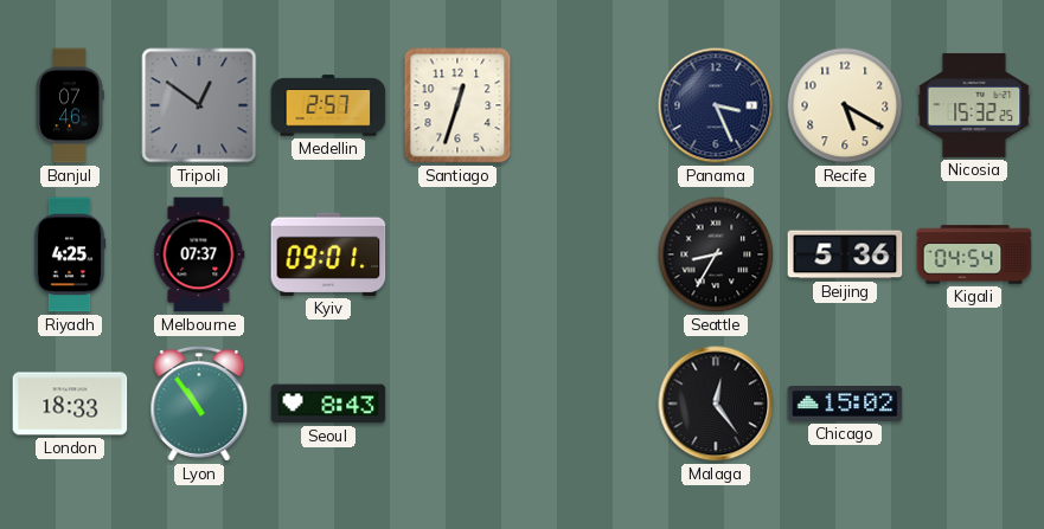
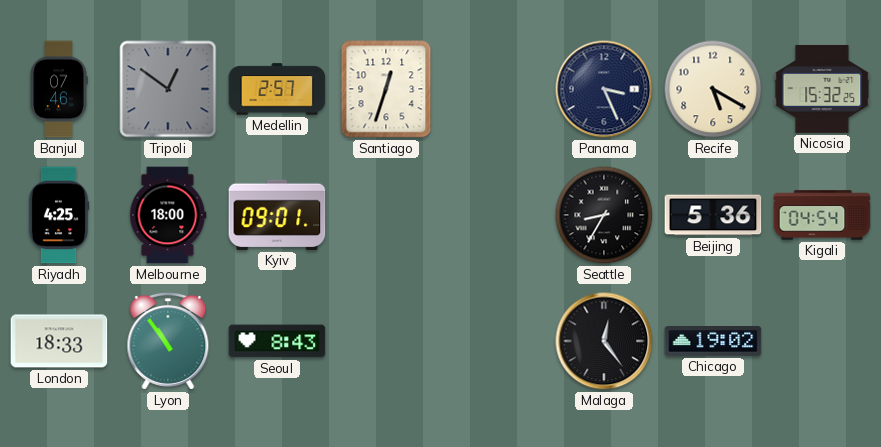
Melbourne: 07:37 -> 18:00
Chicago: 15:02 -> 19:02
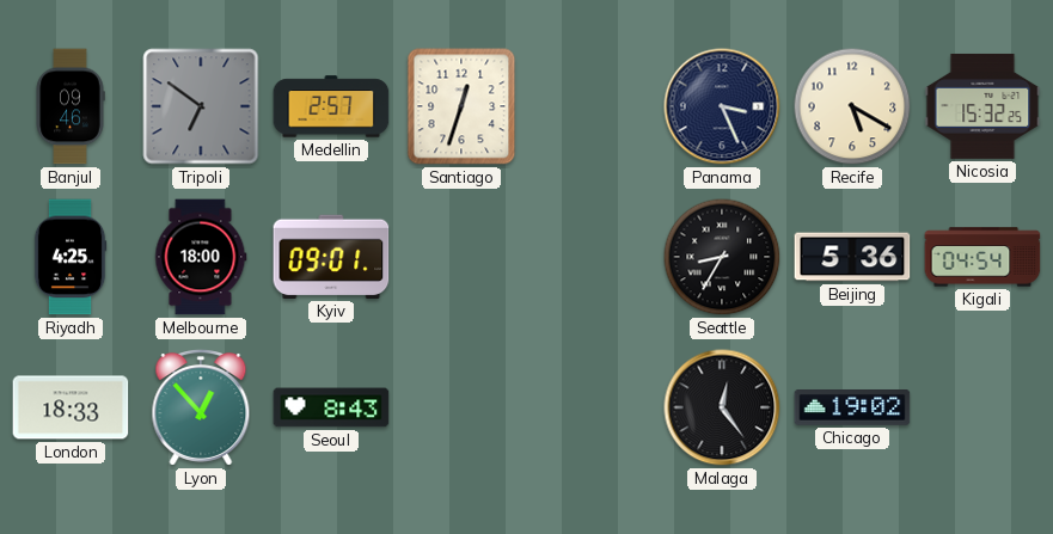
Banjul: 07:46 -> 09:46
Tripoli: 12:51 -> 6:51
Lyon: 10:54 -> 12:53
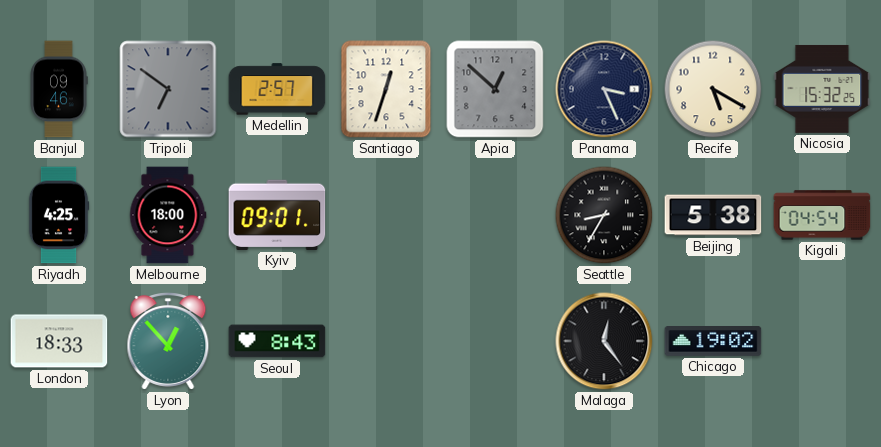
Apia: none -> 12:52
Beijing: 5:36 -> 5:38
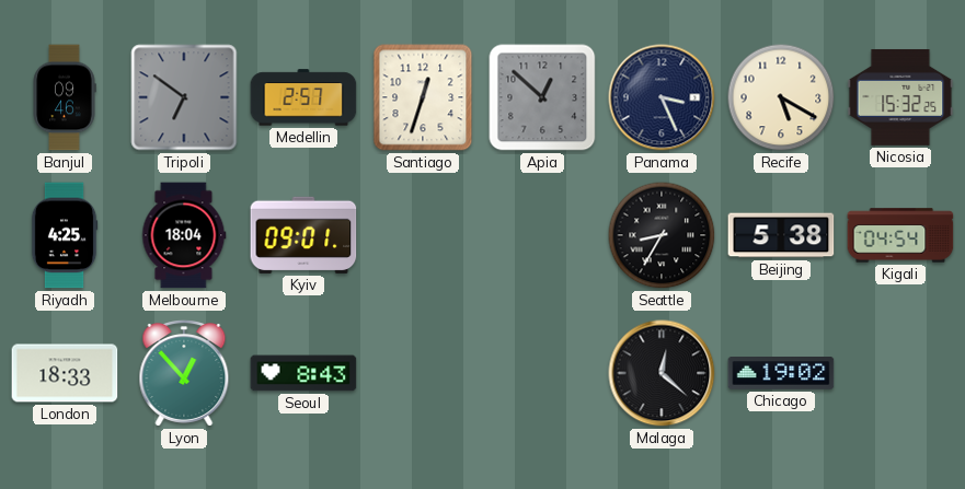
Melbourne: 18:00 -> 18:04
Malaga: 12:24 -> 12:22
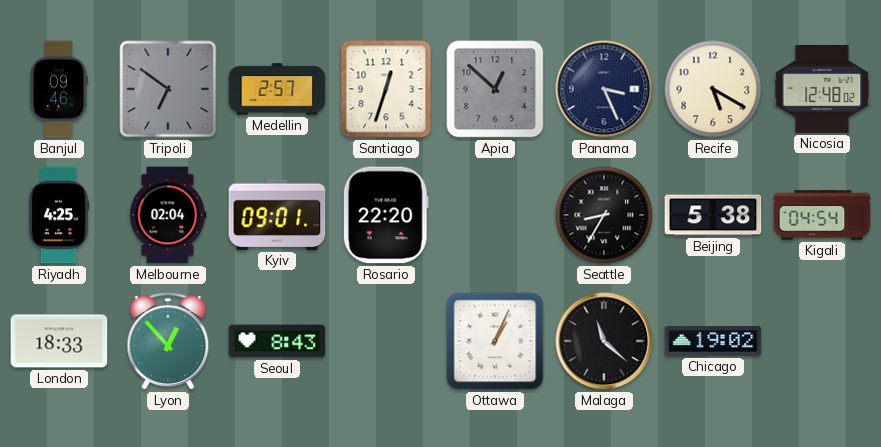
Nicosia: 15:32 -> 12:48
Melbourne: 18:04 -> 02:04
Rosario: none -> 22:20
Ottawa: none -> 1:04
Malaga: 12:22 -> 11:22
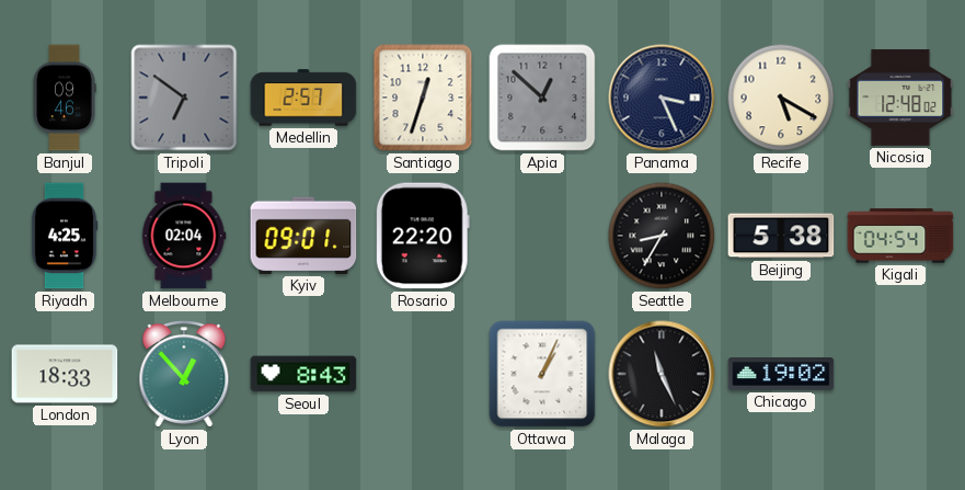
Malaga: 11:22 -> 11:26
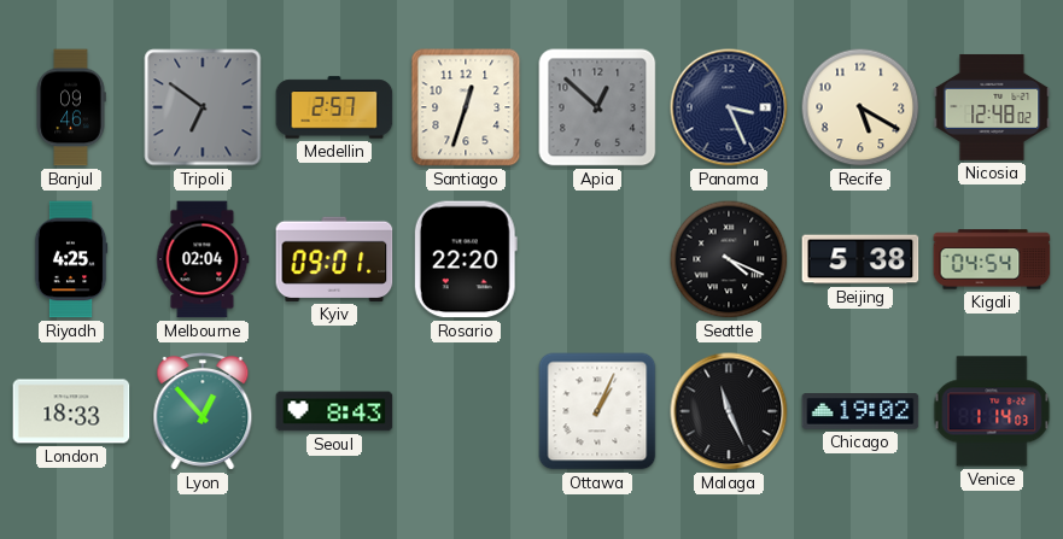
Seattle: 8:35 -> 4:19
Venice: none -> 1:14
